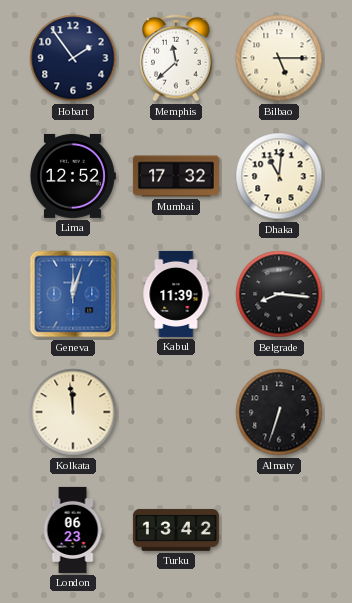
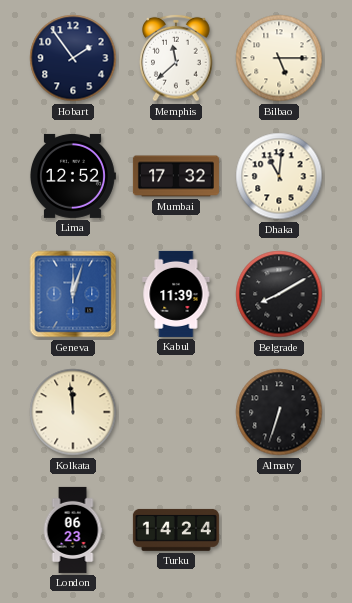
Belgrade: 8:16 -> 8:10
Turku: 13:42 -> 14:24
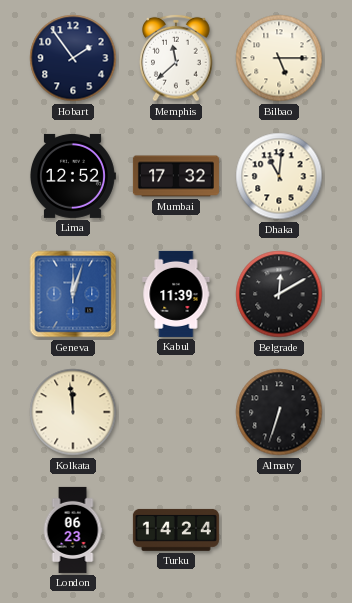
Belgrade: 8:10 -> 12:10
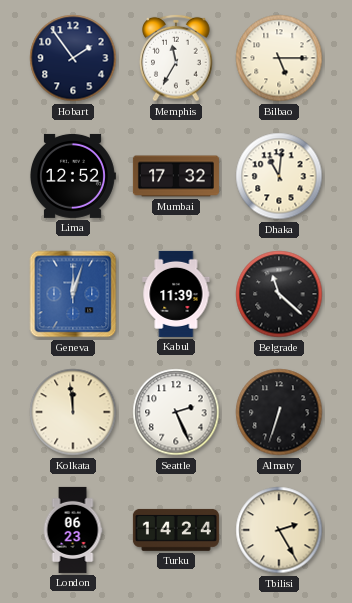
Memphis: 11:38 -> 11:35
Belgrade: 12:10 -> 11:22
Seattle: none -> 2:26
Tbilisi: none -> 2:25
